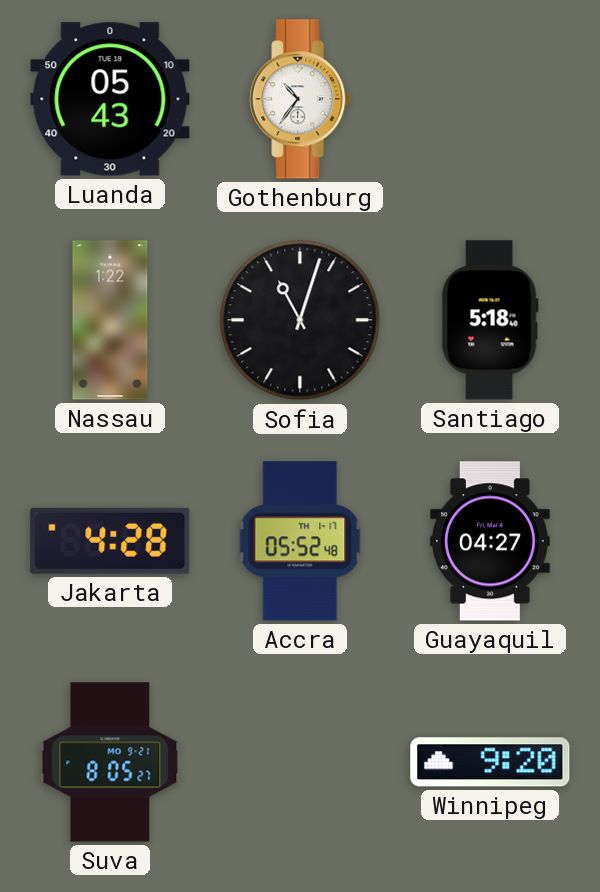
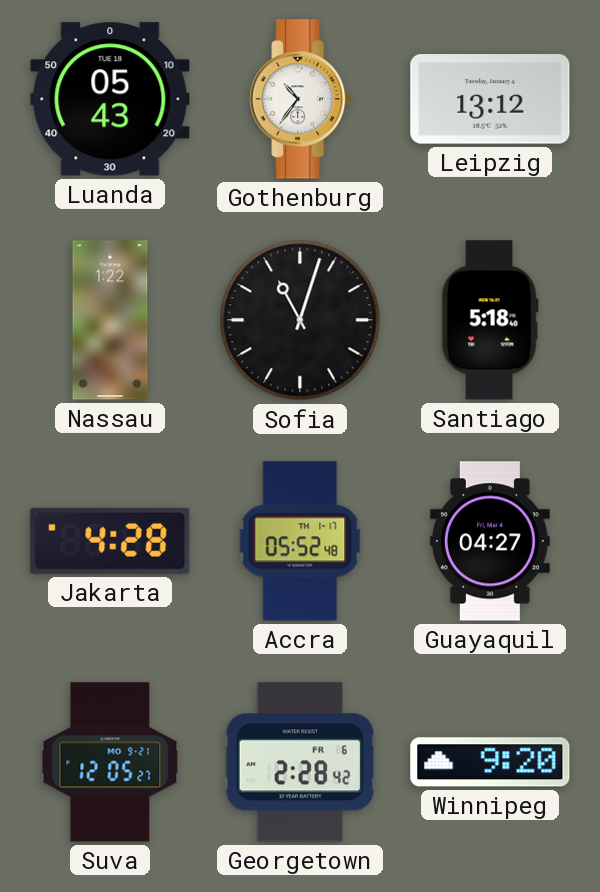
Leipzig: none -> 13:12
Suva: 8:05 -> 12:05
Georgetown: none -> 2:28
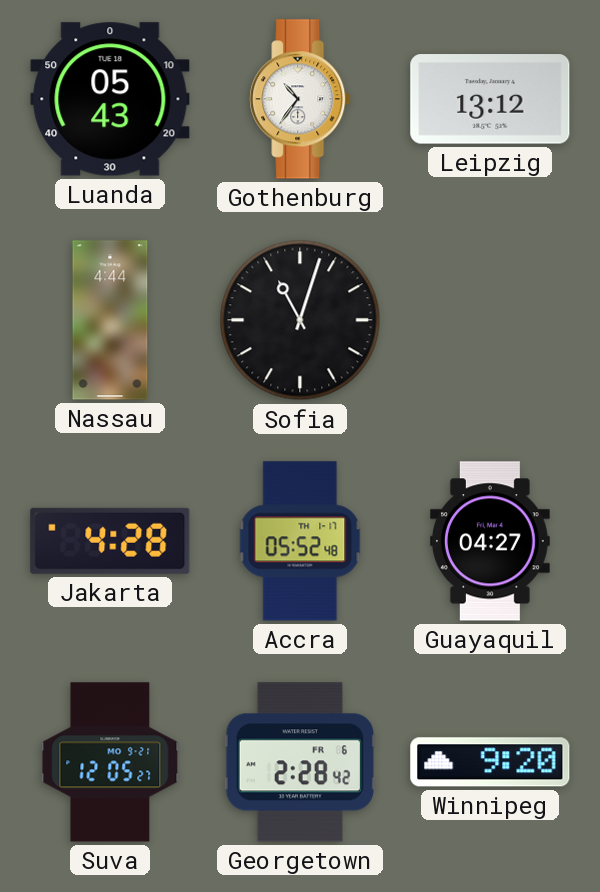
Nassau: 1:22 -> 4:44
Santiago: 5:18 -> none
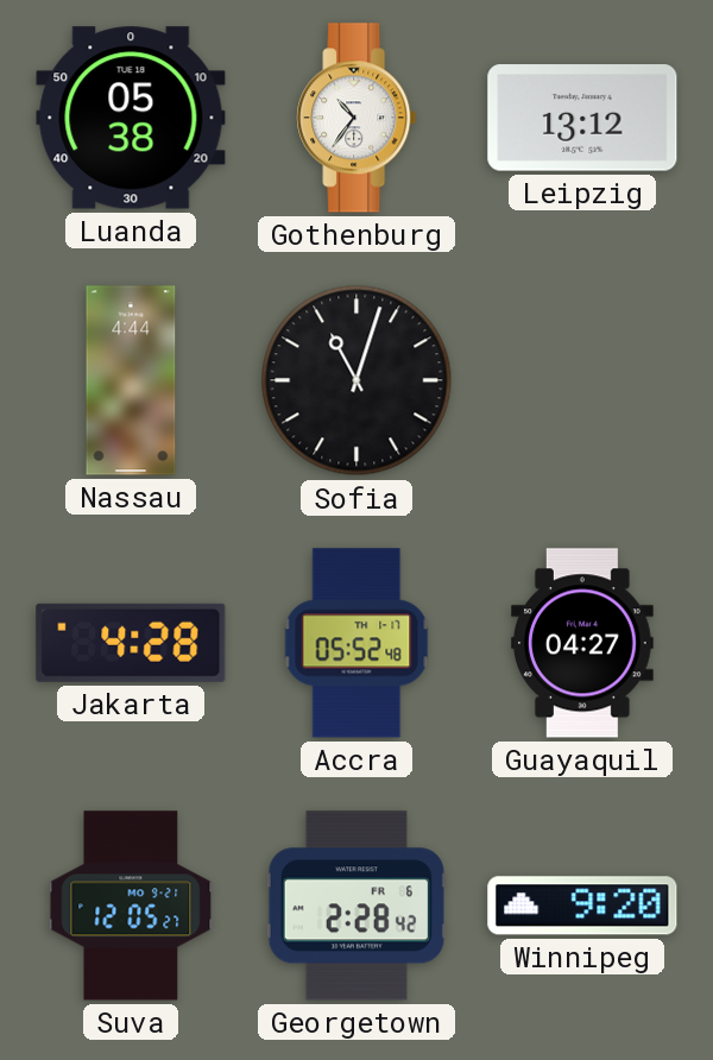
Luanda: 05:43 -> 05:38
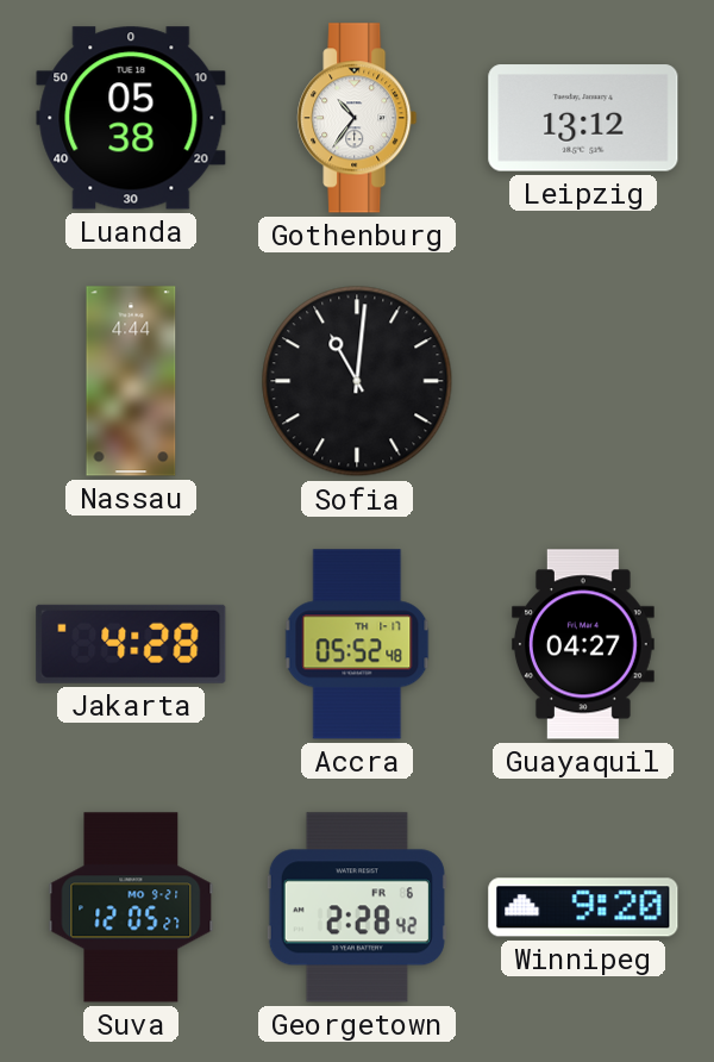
Sofia: 11:03 -> 11:01
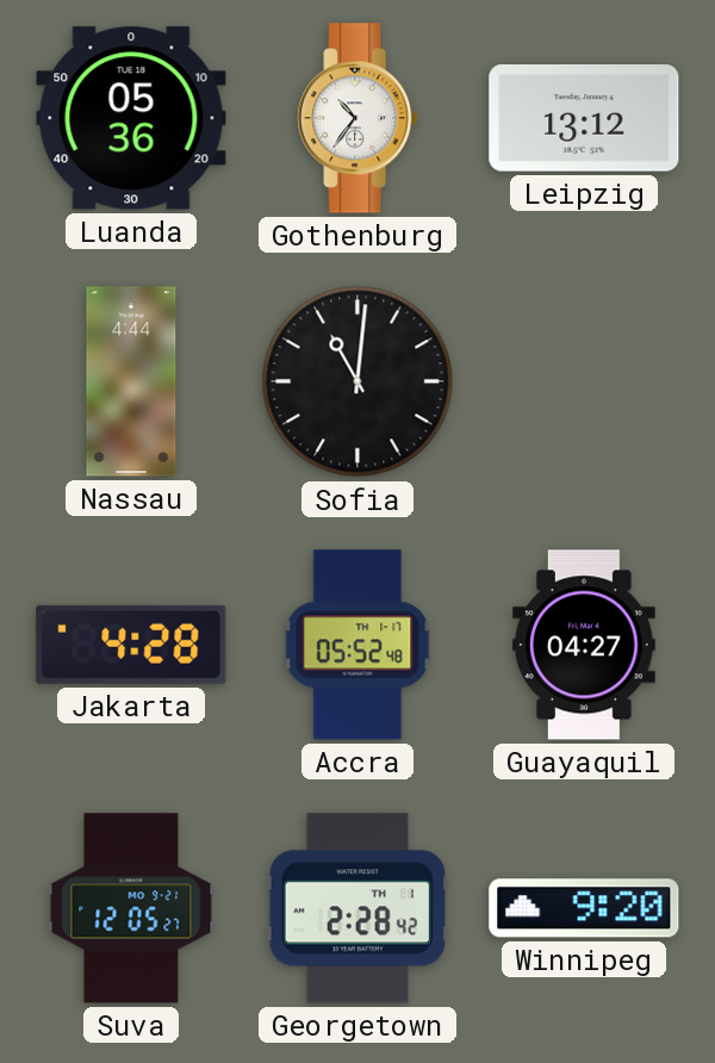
Luanda: 05:38 -> 05:36
Georgetown date: FR 6 -> TH 1
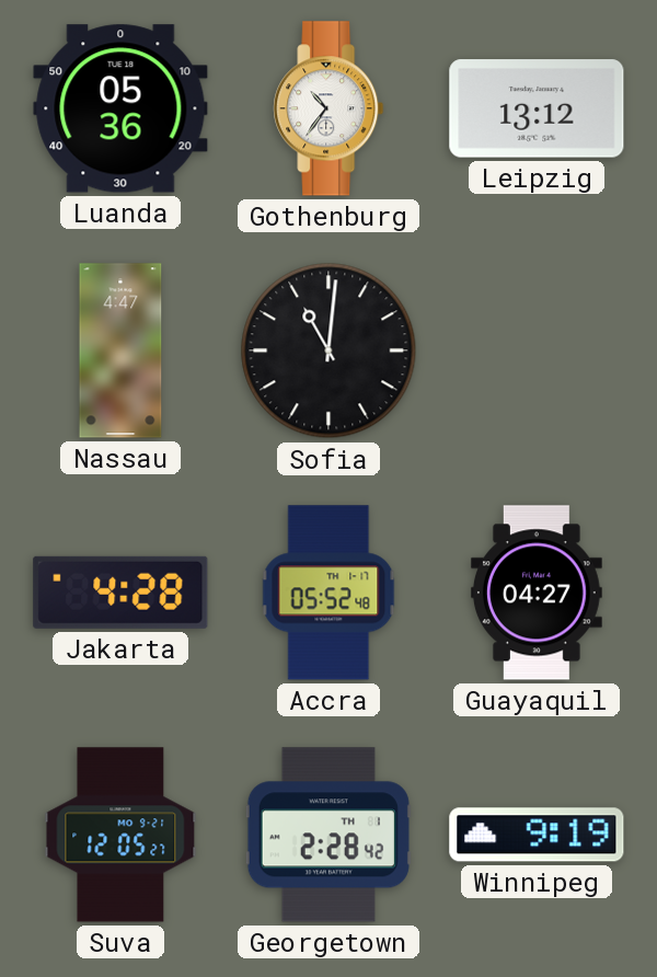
Nassau: 4:44 -> 4:47
Winnipeg: 9:20 -> 9:19
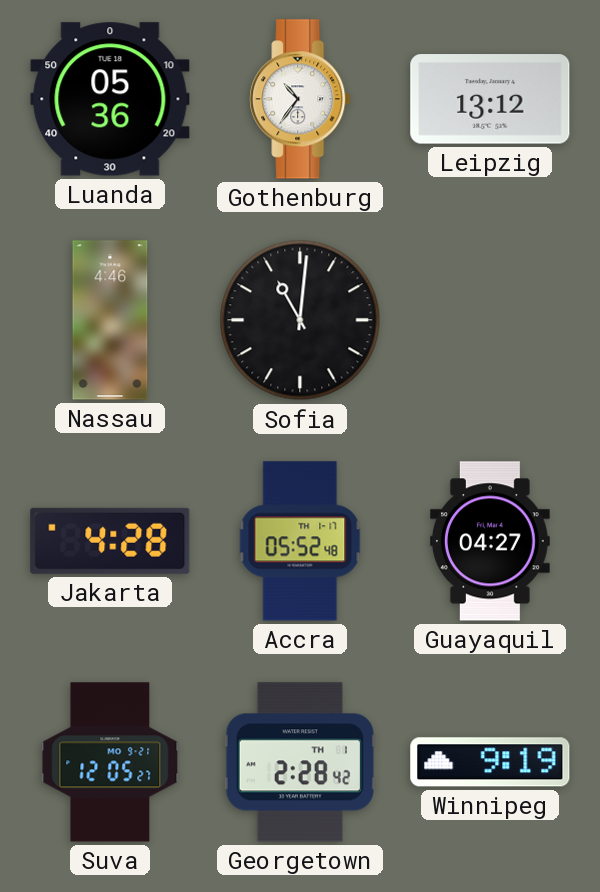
Nassau: 4:47 -> 4:46
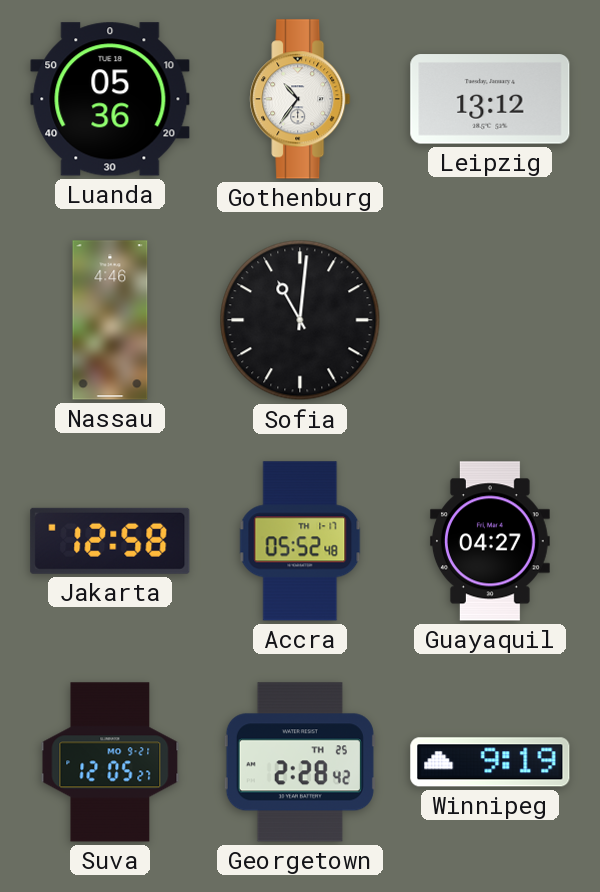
Jakarta: 4:28 -> 12:58
Georgetown date: TH 1 -> TH 25
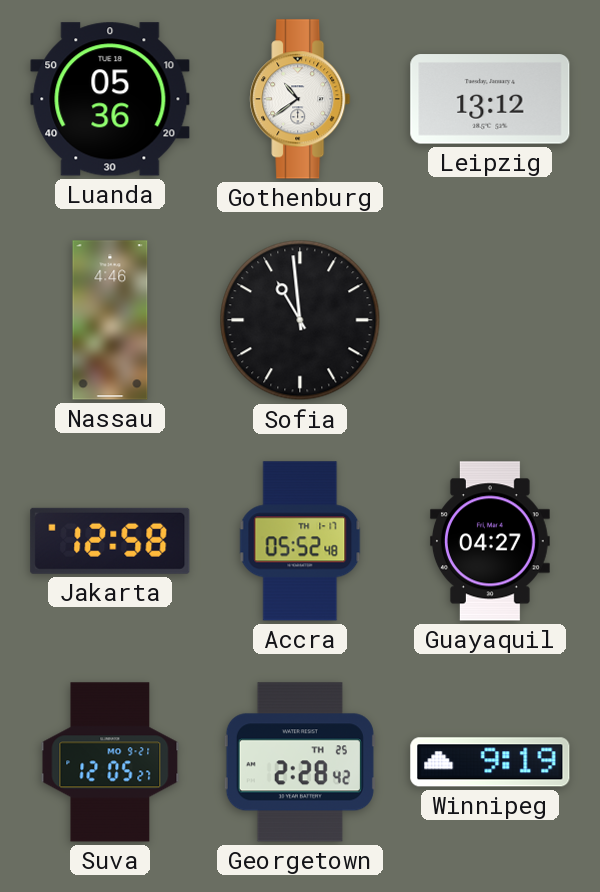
Gothenburg: 10:36 -> 10:39
Sofia: 11:01 -> 10:59
